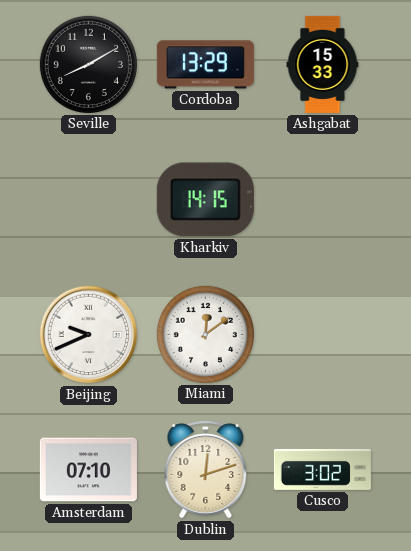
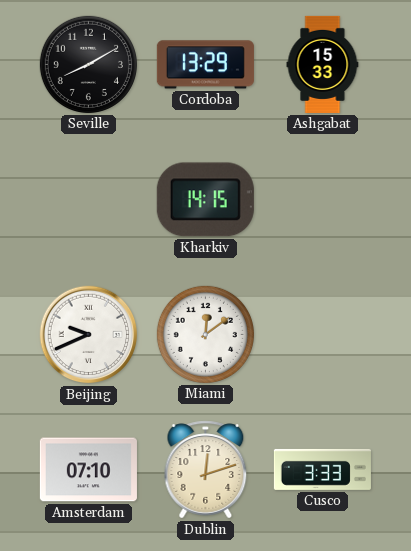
Cusco: 3:02 -> 3:33
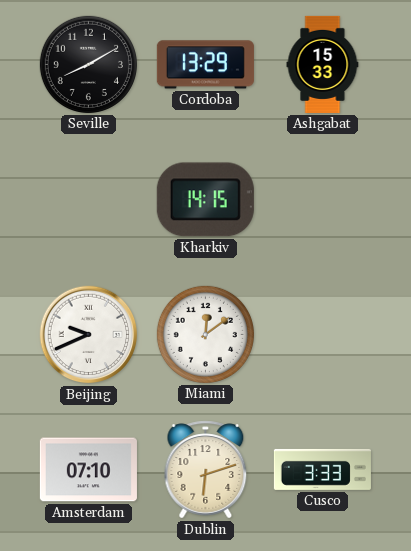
Dublin: 12:12 -> 6:12
